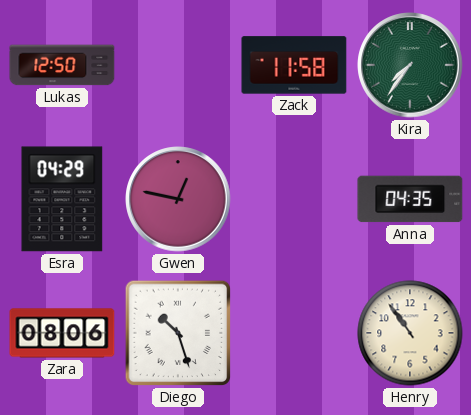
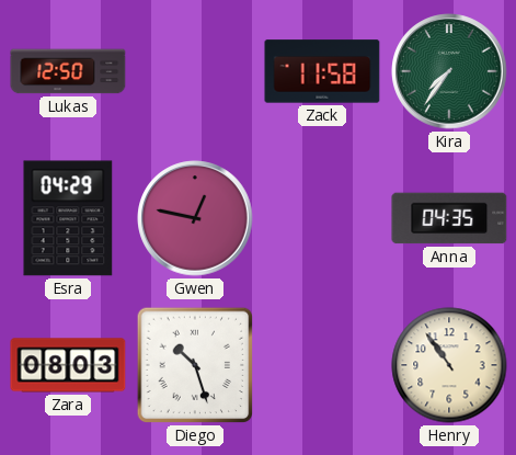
Zara: 08:06 -> 08:03
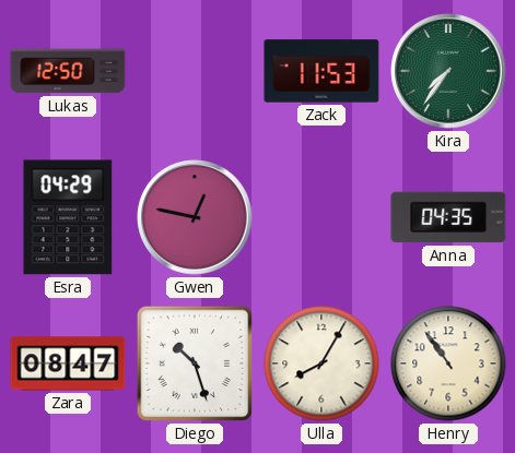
Zack: 11:58 -> 11:53
Zara: 08:03 -> 08:47
Ulla: none -> 8:05
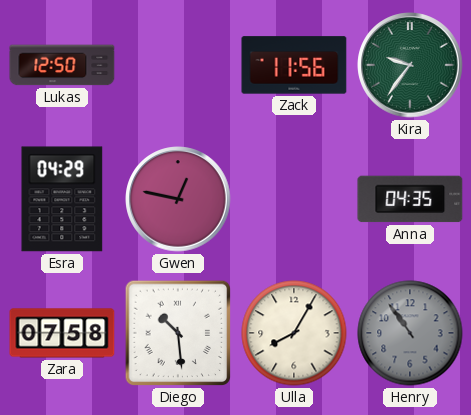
Zack: 11:53 -> 11:56
Kira: 7:36 -> 9:36
Zara: 08:47 -> 07:58
Diego: 10:27 -> 10:29
Henry dial: cream -> grey
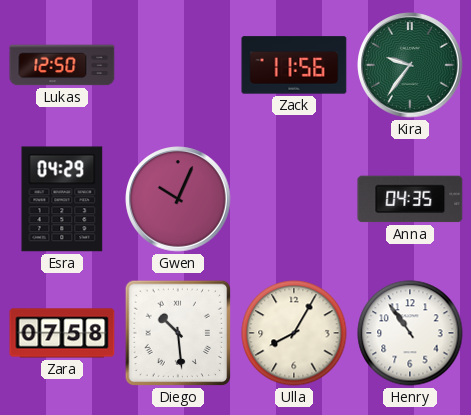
Gwen: 12:47 -> 10:04
Henry dial: grey -> white
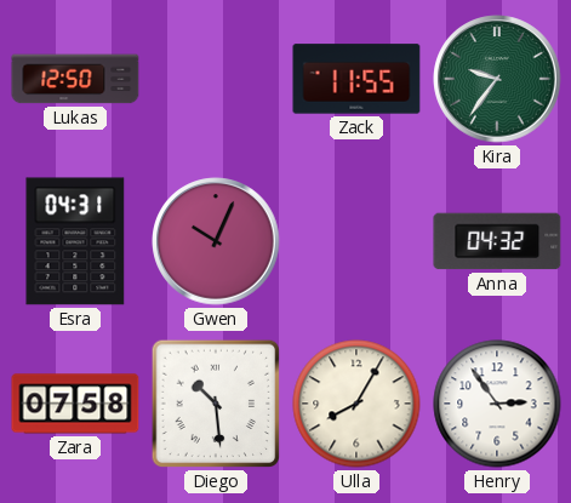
Zack: 11:56 -> 11:55
Esra: 04:29 -> 04:31
Anna: 04:35 -> 04:32
Henry: 10:54 -> 2:54
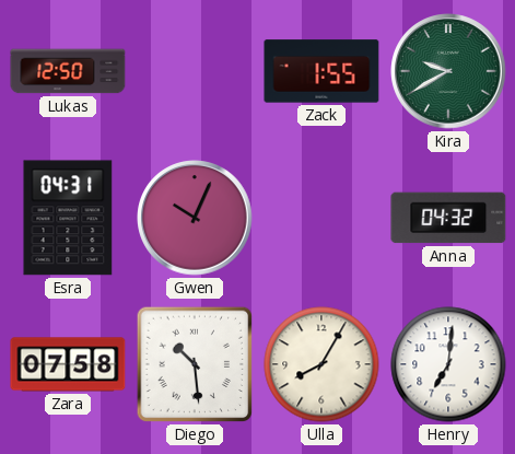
Zack: 11:55 -> 1:55
Kira: 9:36 -> 9:40
Henry: 2:54 -> 7:01
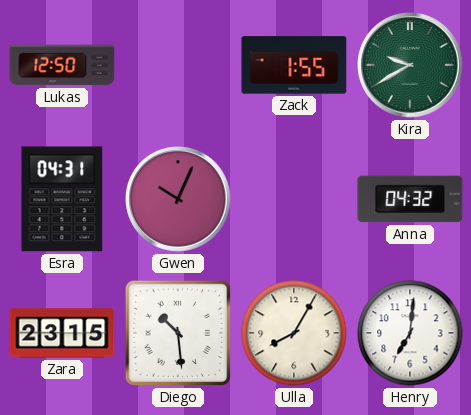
Zara: 07:58 -> 23:15
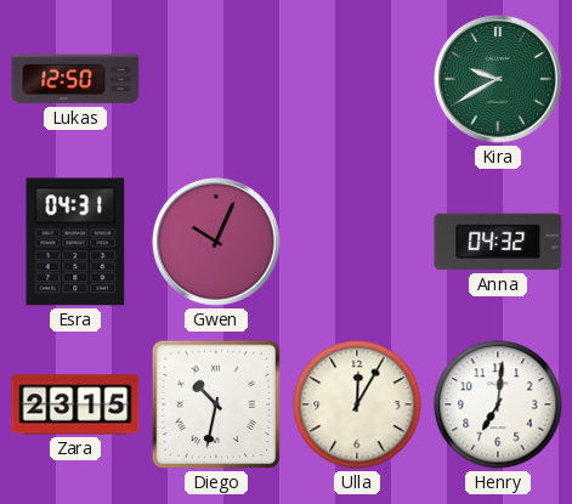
Zack: 1:55 -> none
Diego: 10:29 -> 10:32
Ulla: 8:05 -> 12:05
